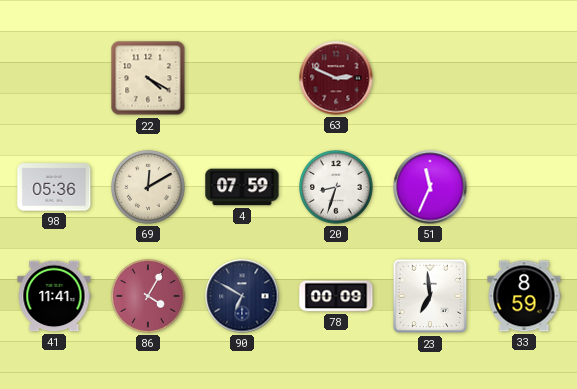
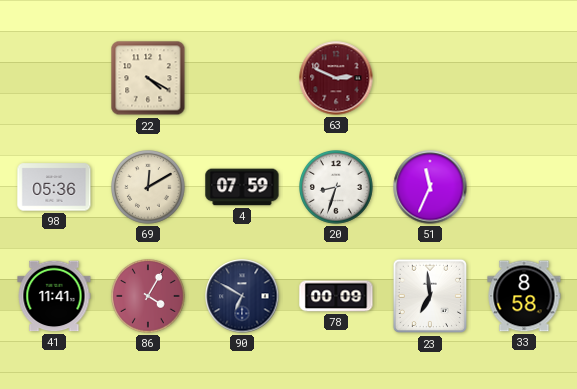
33: 8:59 -> 8:58
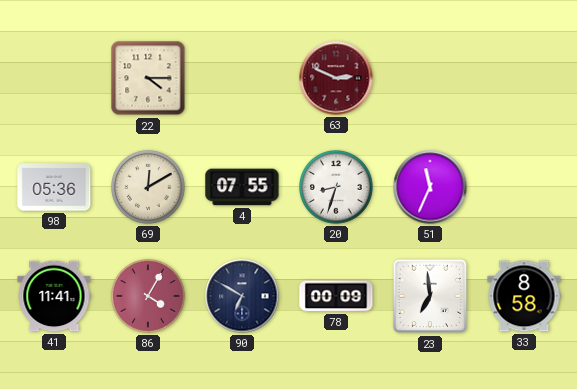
22: 4:20 -> 4:15
4: 07:59 -> 07:55
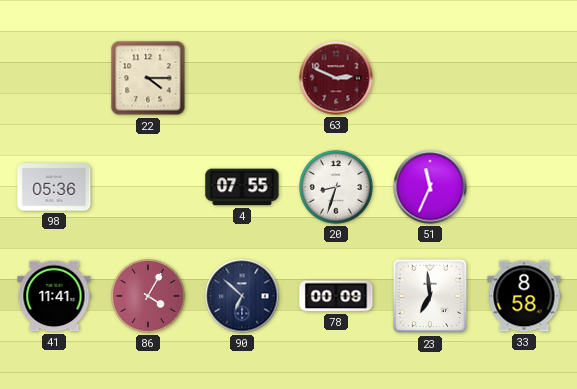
69: 12:10 -> none
90: 6:50 -> 6:52
